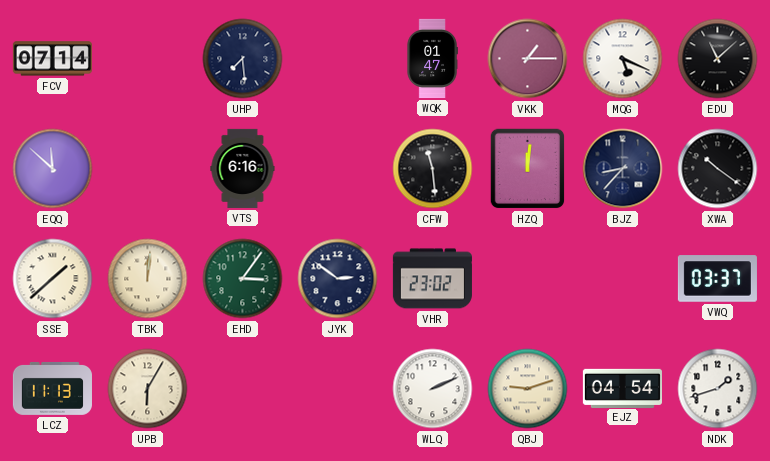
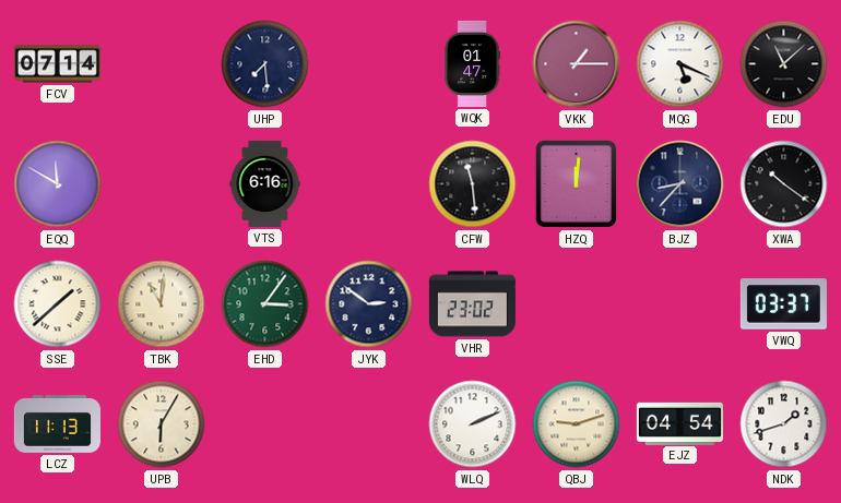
EQQ: 11:52 -> 11:50
TBK: 12:01 -> 11:01
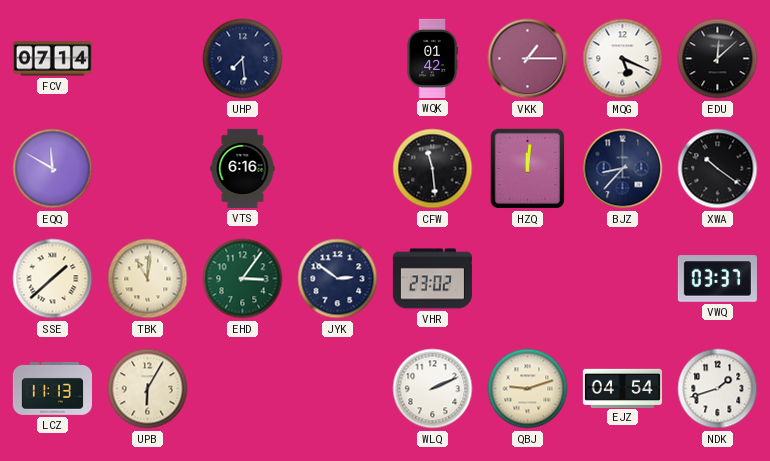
WQK: 01:47 -> 01:42
EDU: 11:08 -> 12:08
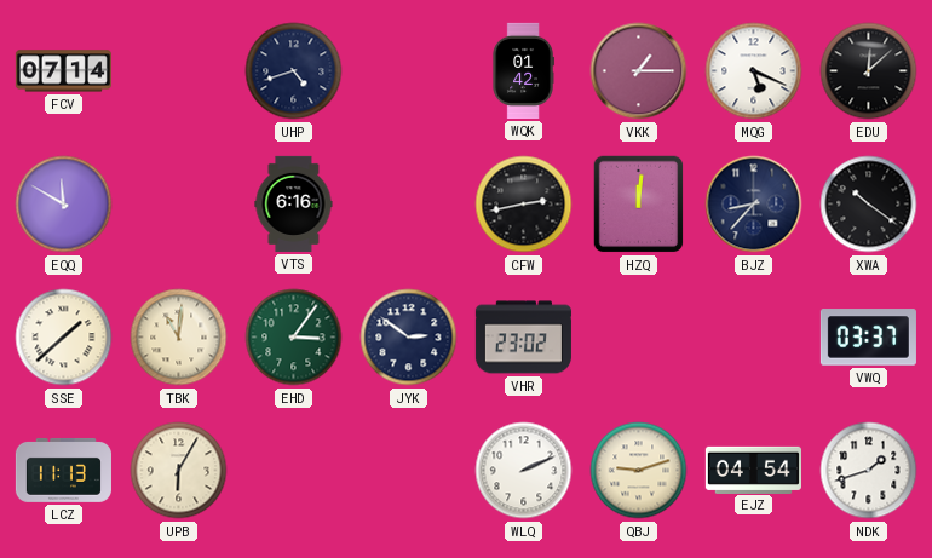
UHP: 7:29 -> 4:42
CFW: 11:29 -> 2:43
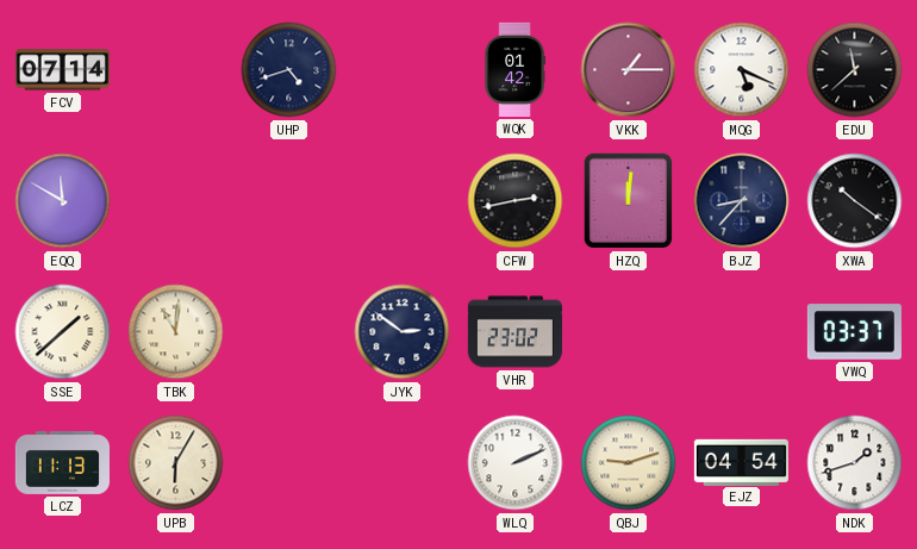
EDU: 12:08 -> 11:38
VTS: 6:16 -> none
EHD: 3:06 -> none
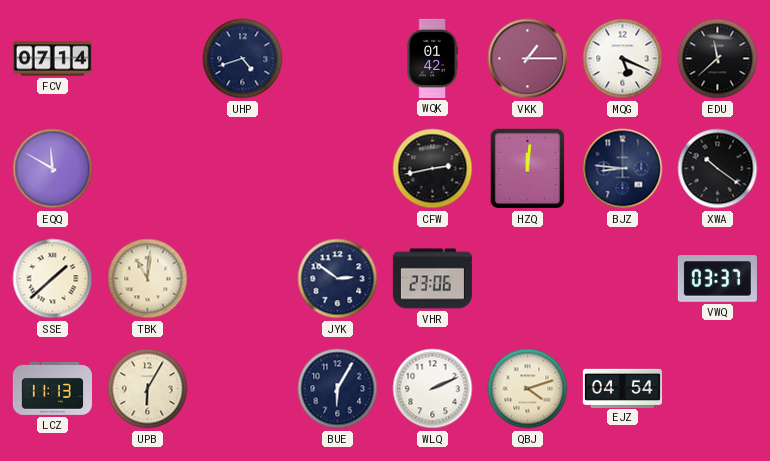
BJZ: 8:37 -> 8:46
VHR: 23:02 -> 23:06
BUE: none -> 6:05
QBJ: 9:12 -> 4:12
NDK: 1:42 -> none
